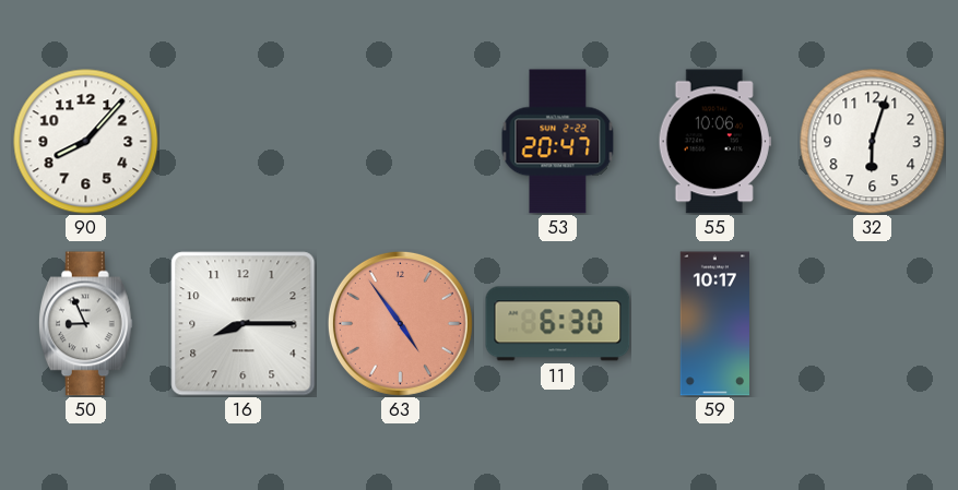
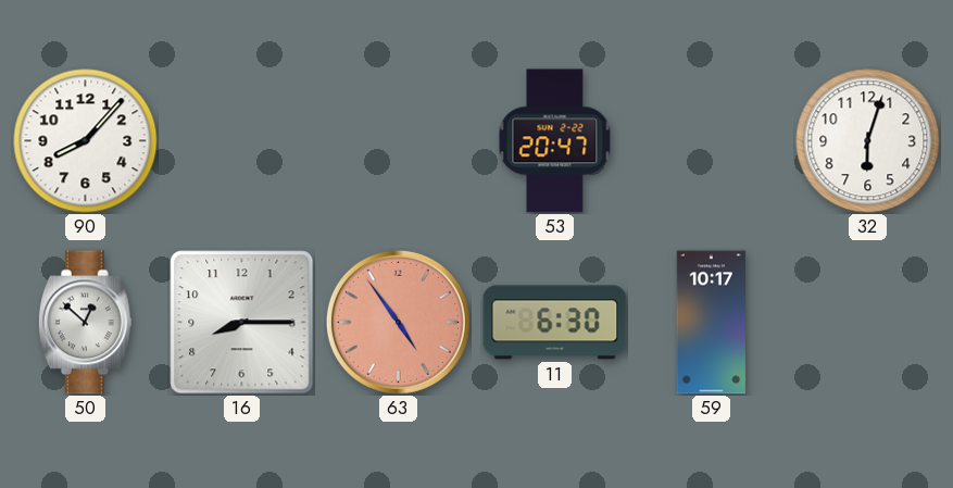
55: 10:06 -> none
50: 8:56 -> 12:52
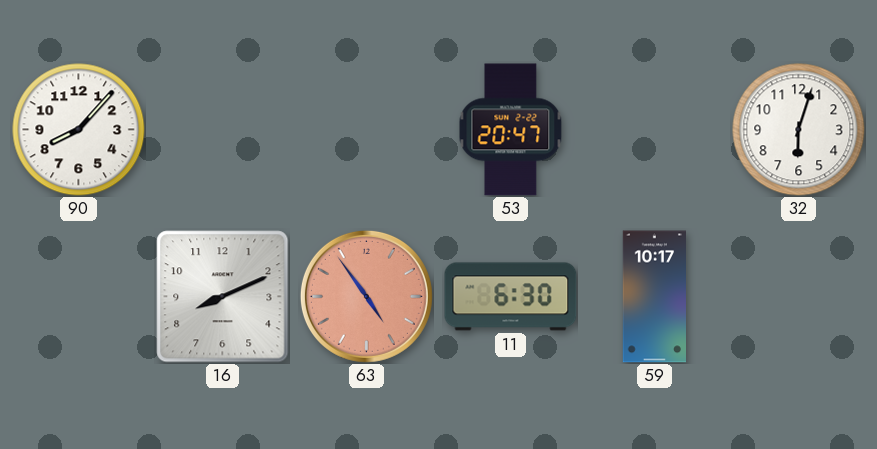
50: 12:52 -> none
16: 8:15 -> 8:11
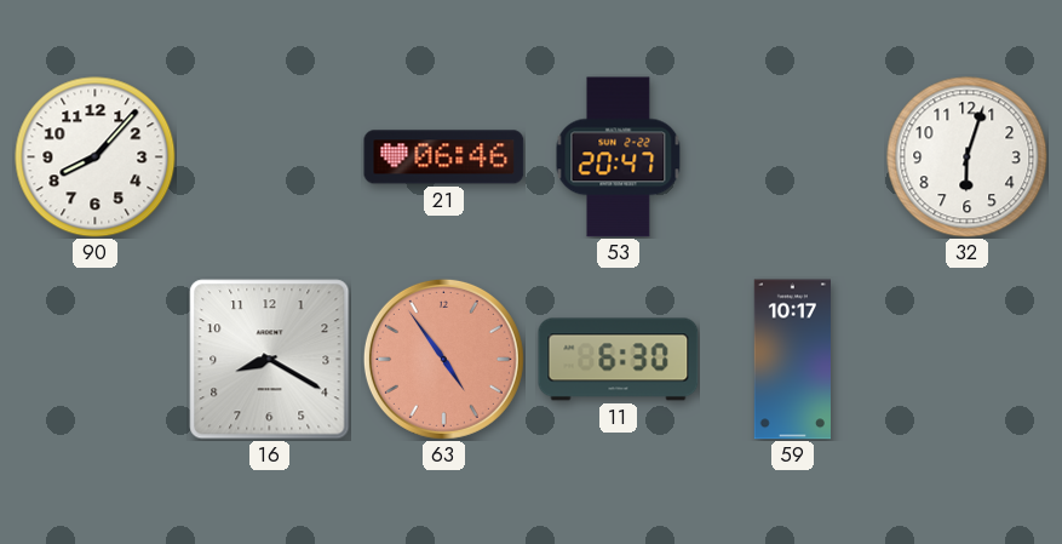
21: none -> 06:46
16: 8:11 -> 8:20
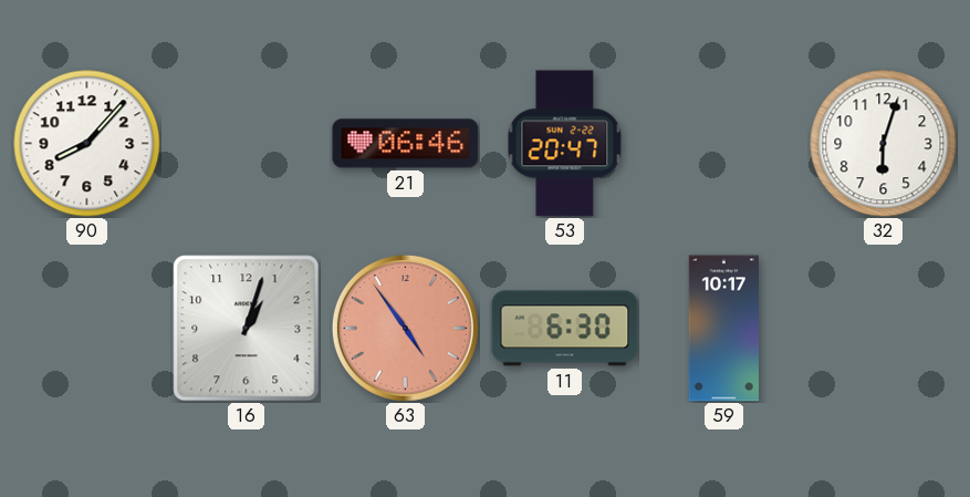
16: 8:20 -> 1:03
